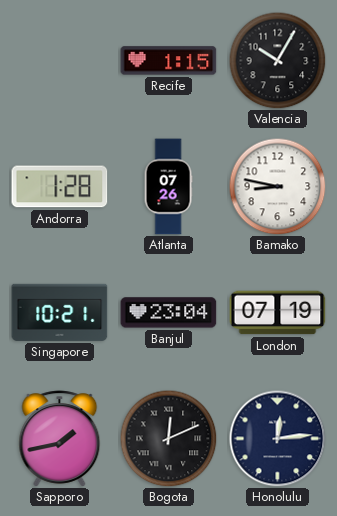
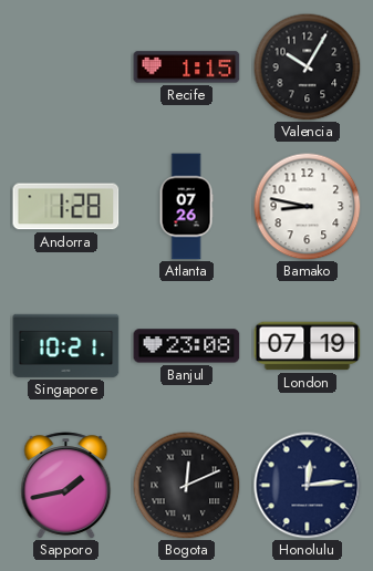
Banjul: 23:04 -> 23:08
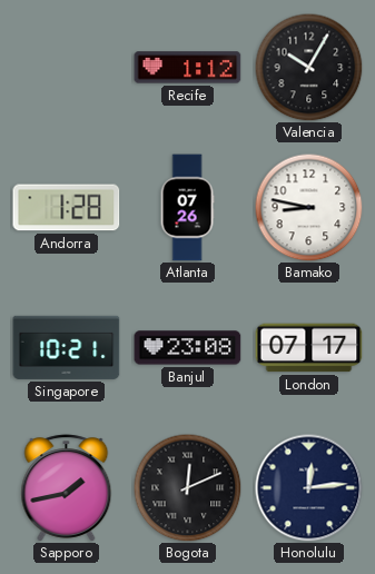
Recife: 1:15 -> 1:12
London: 07:19 -> 07:17
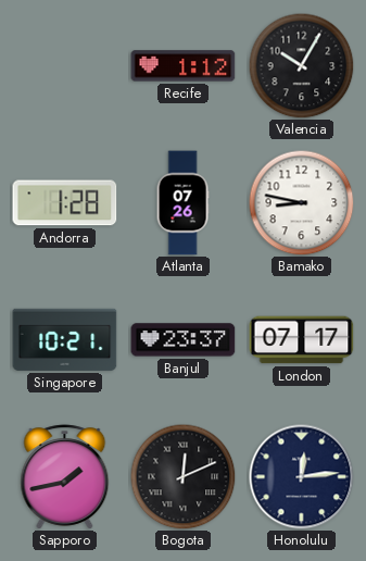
Banjul: 23:08 -> 23:37
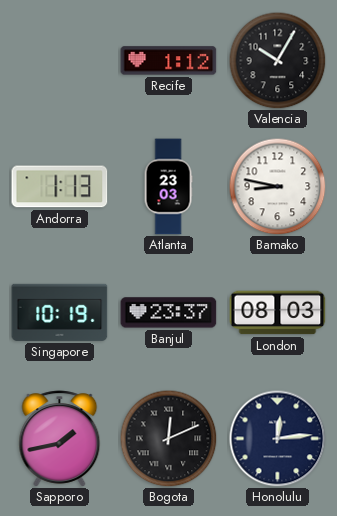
Andorra: 1:28 -> 1:13
Atlanta: 07:26 -> 23:03
Singapore: 10:21 -> 10:19
London: 07:17 -> 08:03
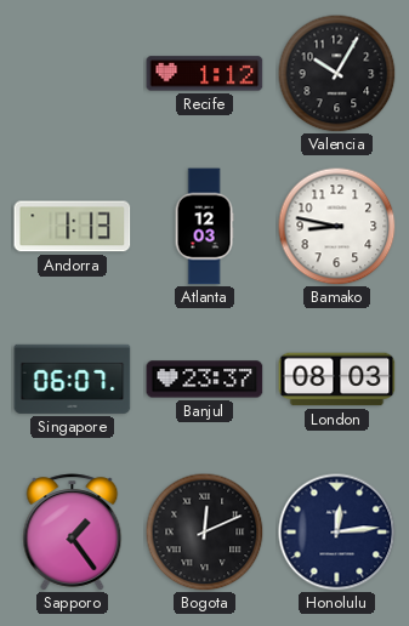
Atlanta: 23:03 -> 12:03
Singapore: 10:19 -> 06:07
Sapporo: 1:43 -> 1:24
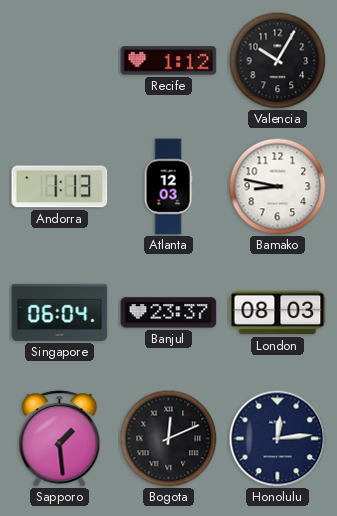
Singapore: 06:07 -> 06:04
Sapporo: 1:24 -> 1:29
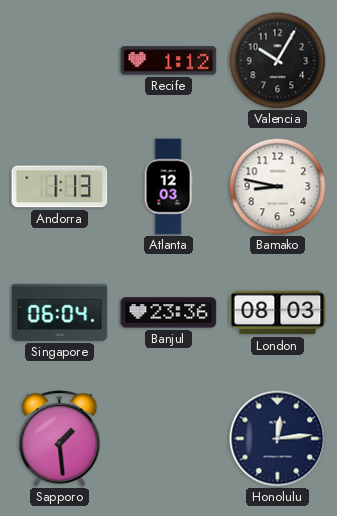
Banjul: 23:37 -> 23:36
Bogota: 12:11 -> none
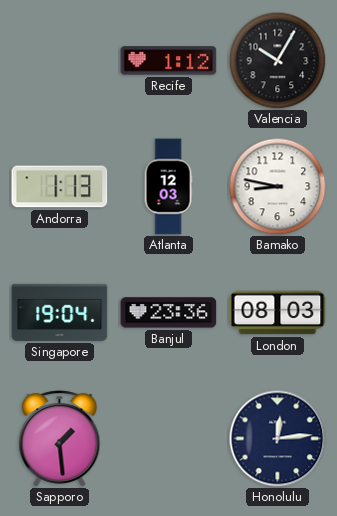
Singapore: 06:04 -> 19:04
